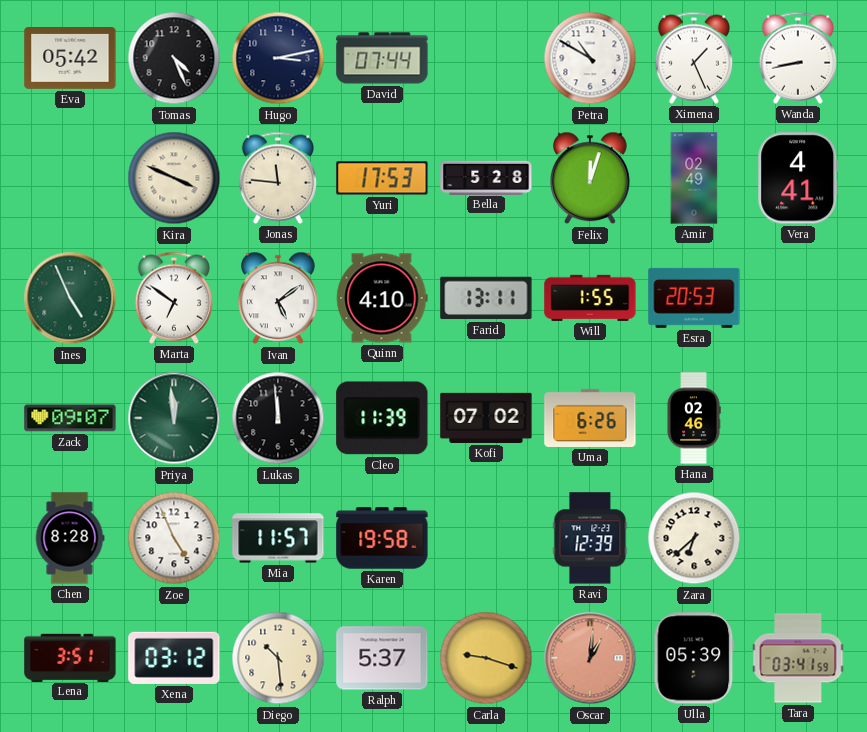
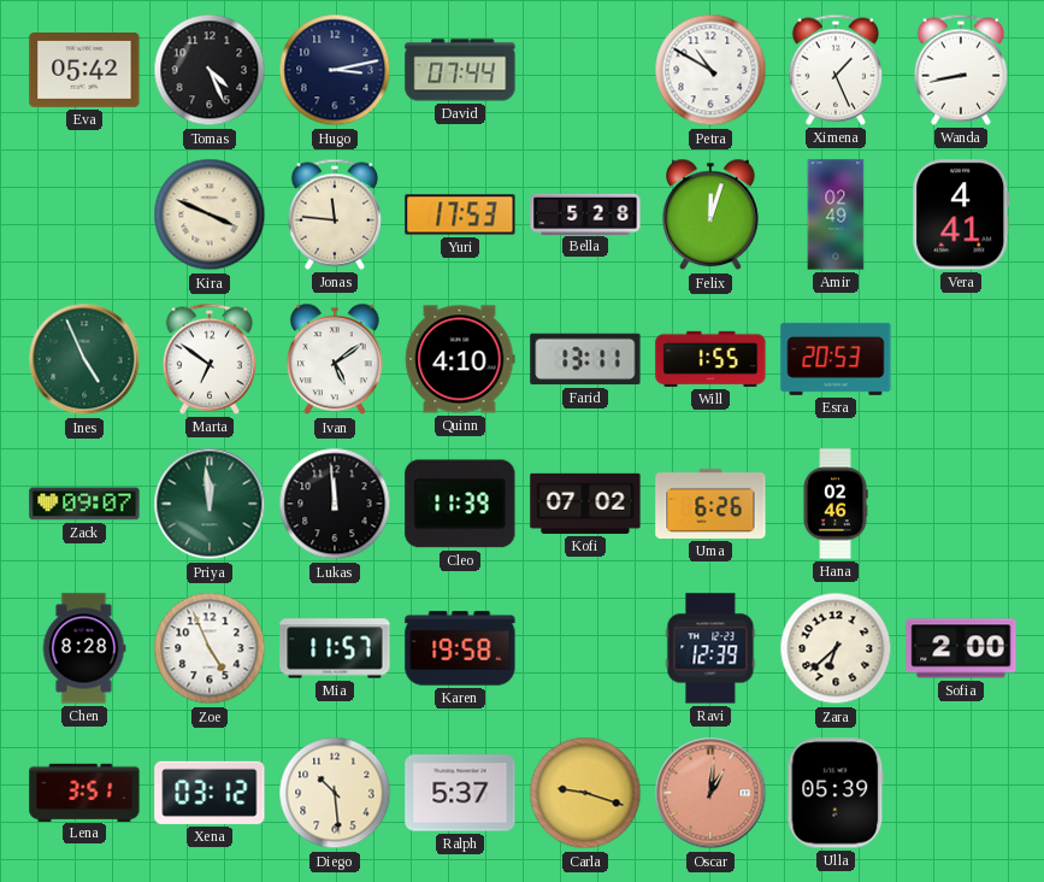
Sofia: none -> 2:00
Tara: 03:41 -> none
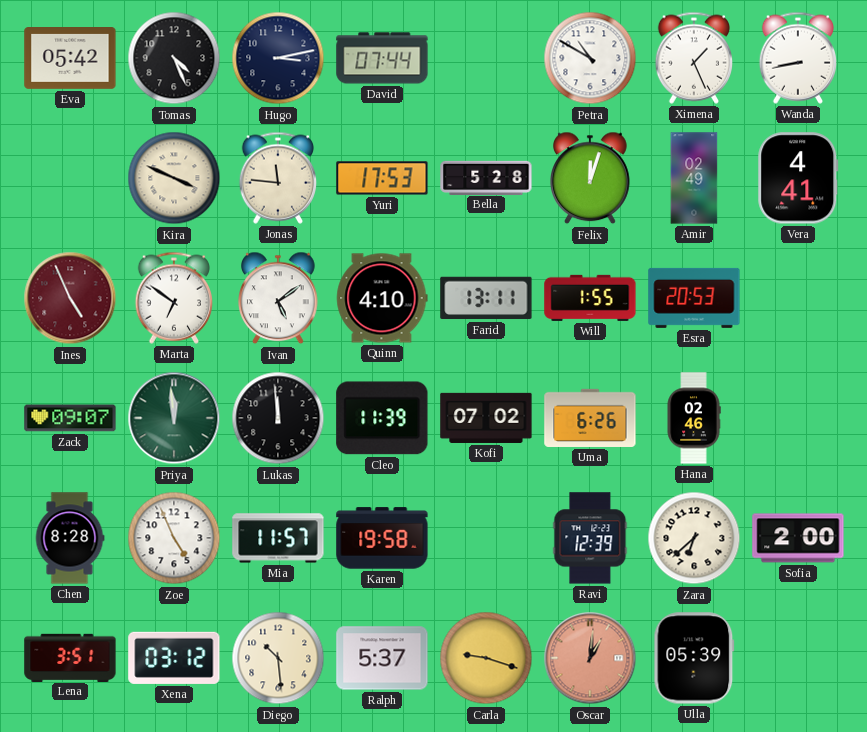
Ines dial: green -> burgundy
